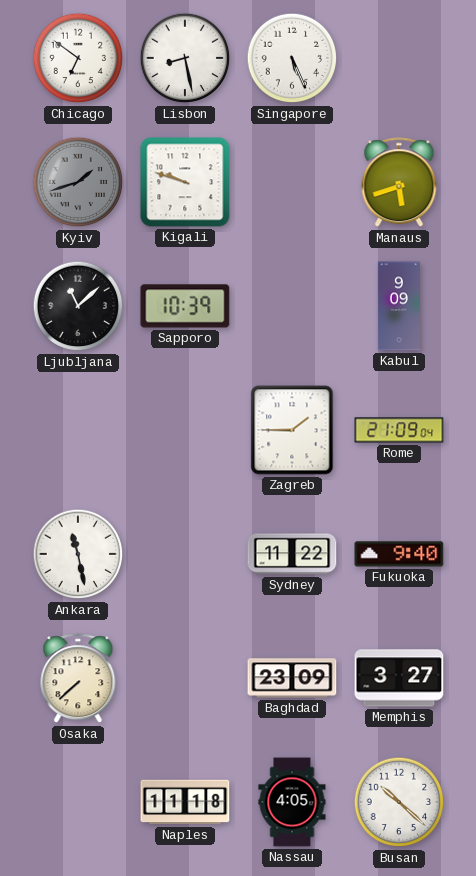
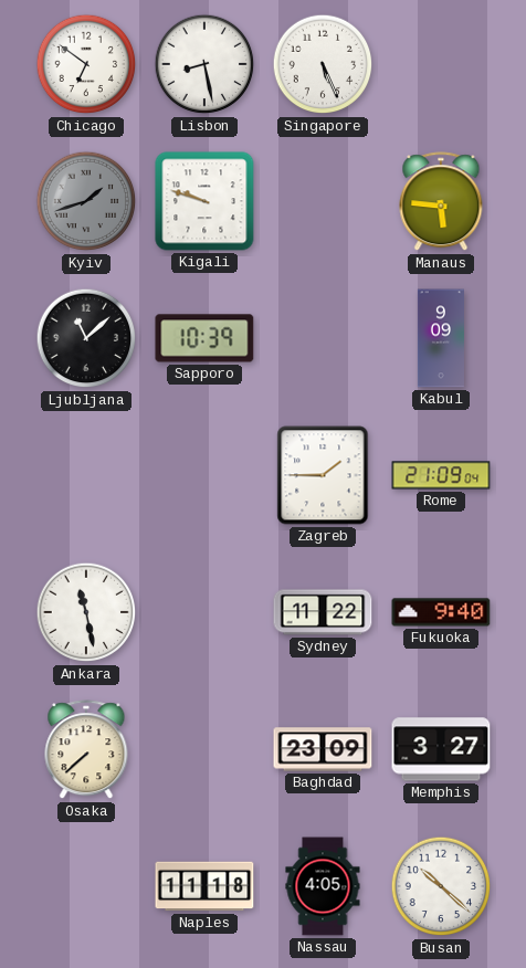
Manaus: 5:42 -> 5:46
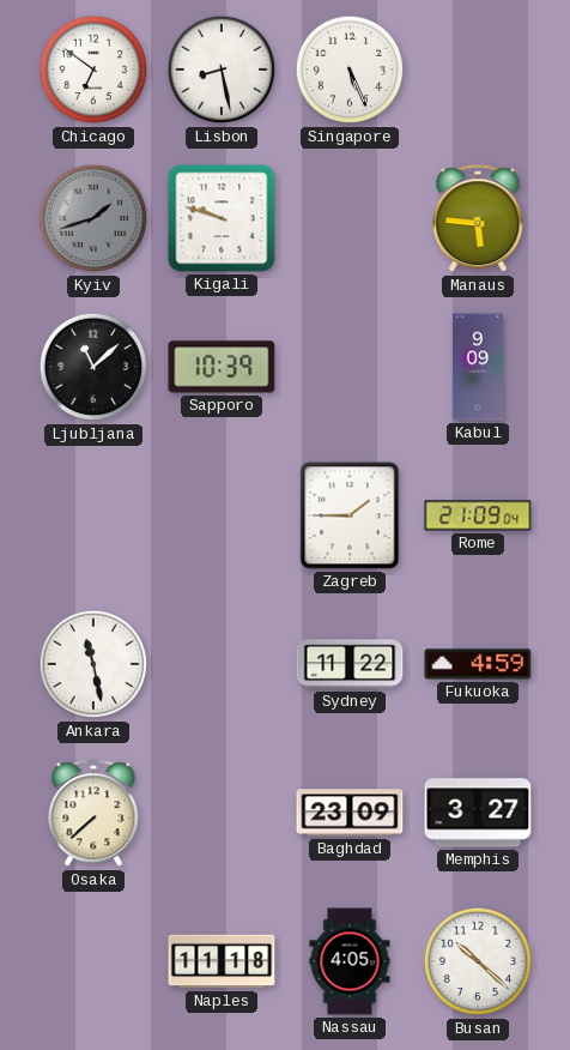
Fukuoka: 9:40 -> 4:59
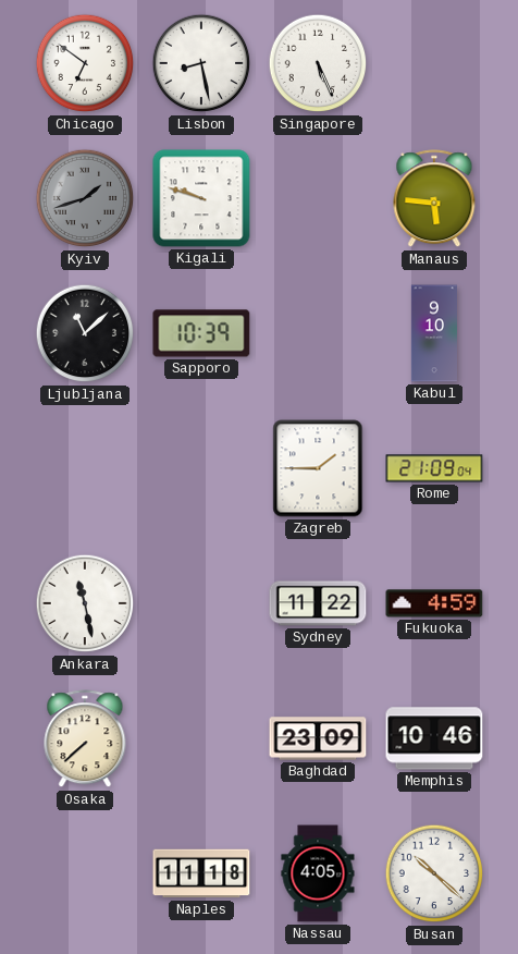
Kabul: 9:09 -> 9:10
Memphis: 3:27 -> 10:46
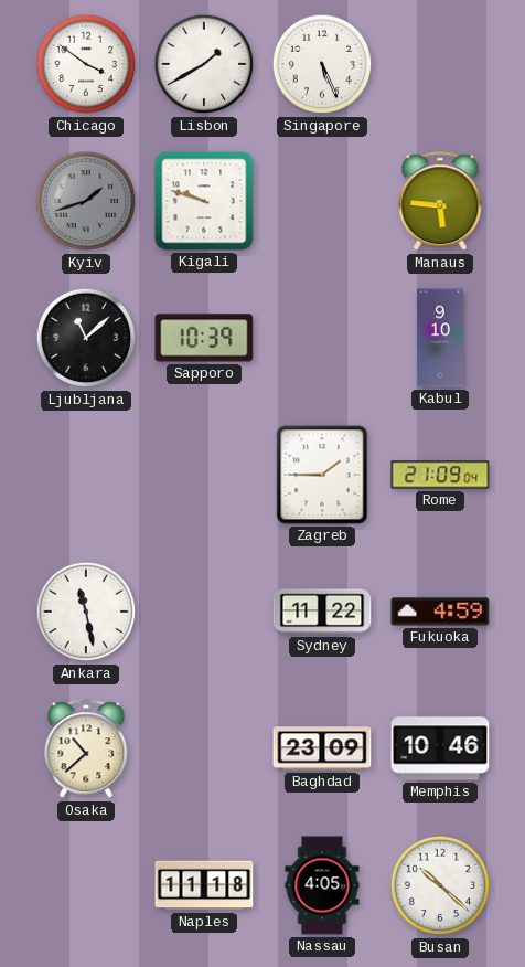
Chicago: 6:51 -> 3:51
Lisbon: 8:28 -> 1:40
Osaka: 7:38 -> 10:38
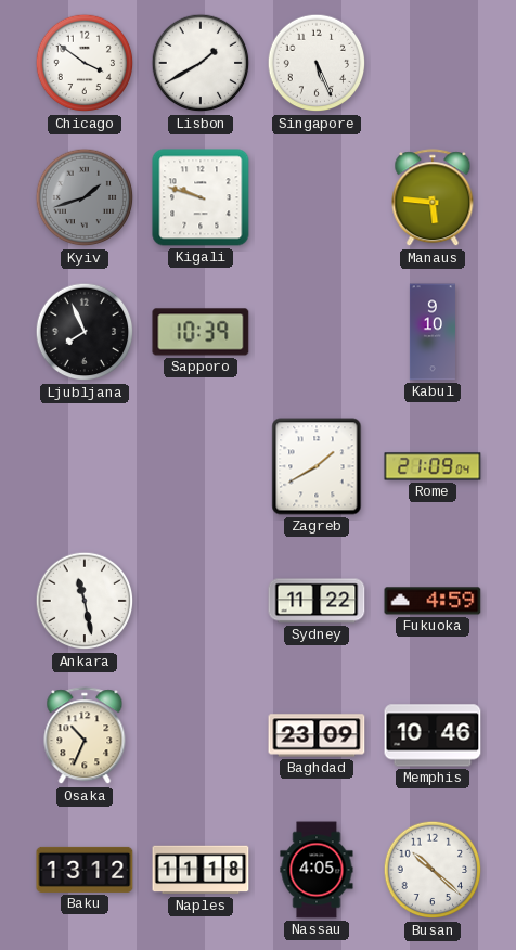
Ljubljana: 11:08 -> 7:56
Zagreb: 1:45 -> 1:40
Osaka: 10:38 -> 10:34
Baku: none -> 13:12
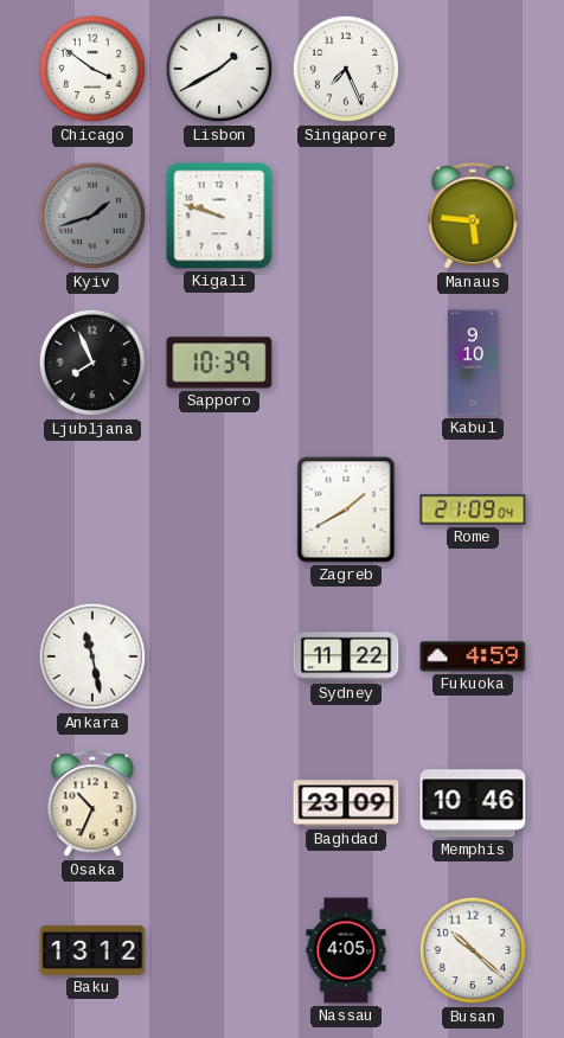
Singapore: 5:26 -> 7:26
Naples: 11:18 -> none
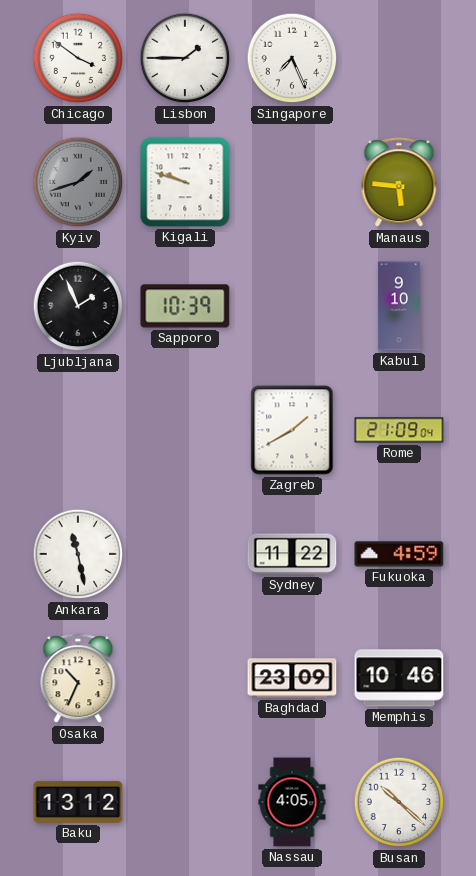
Lisbon: 1:40 -> 1:45
Ljubljana: 7:56 -> 1:56
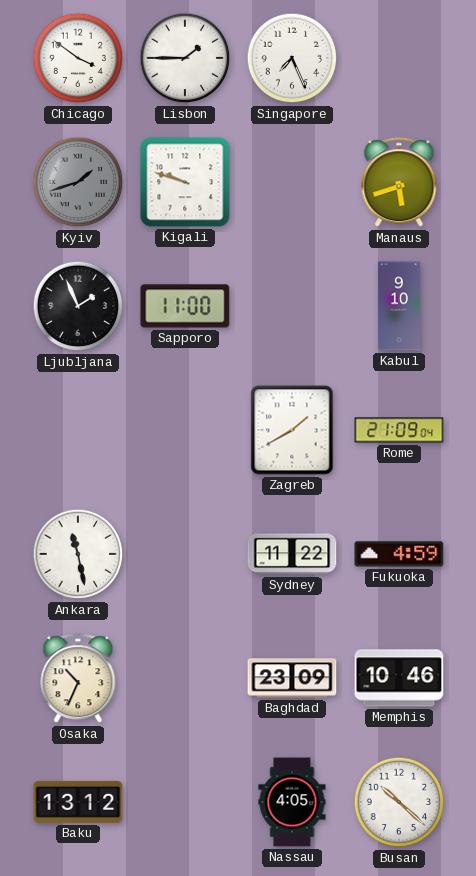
Manaus: 5:46 -> 5:42
Sapporo: 10:39 -> 11:00
